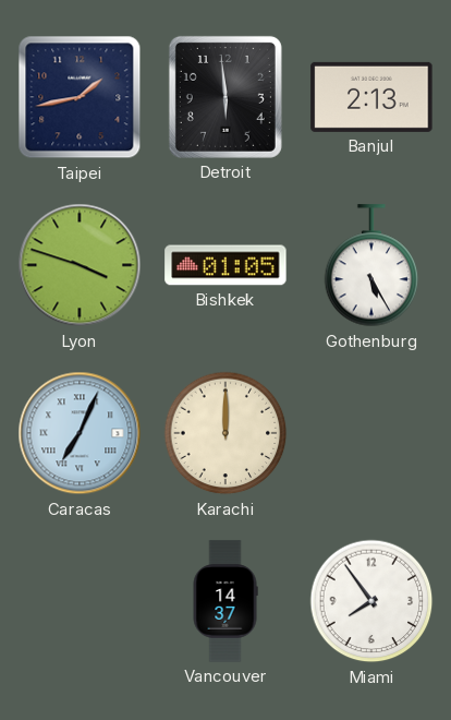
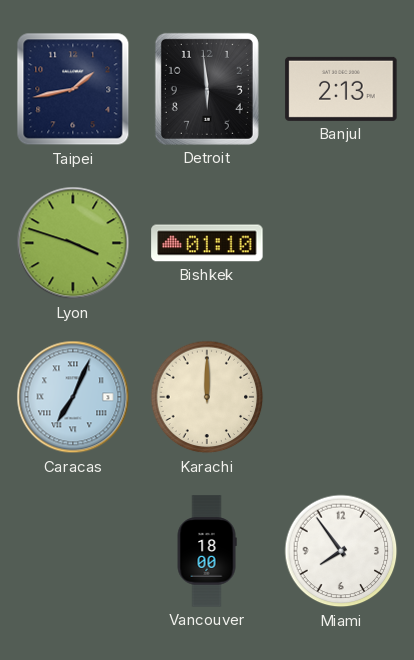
Bishkek: 01:05 -> 01:10
Gothenburg: 5:25 -> none
Vancouver: 14:37 -> 18:00
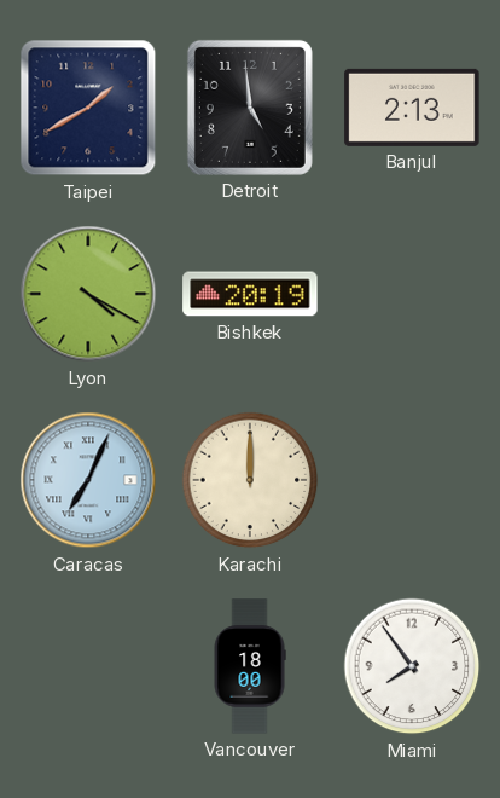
Taipei: 1:43 -> 1:40
Detroit: 5:59 -> 4:59
Lyon: 3:48 -> 4:20
Bishkek: 01:10 -> 20:19
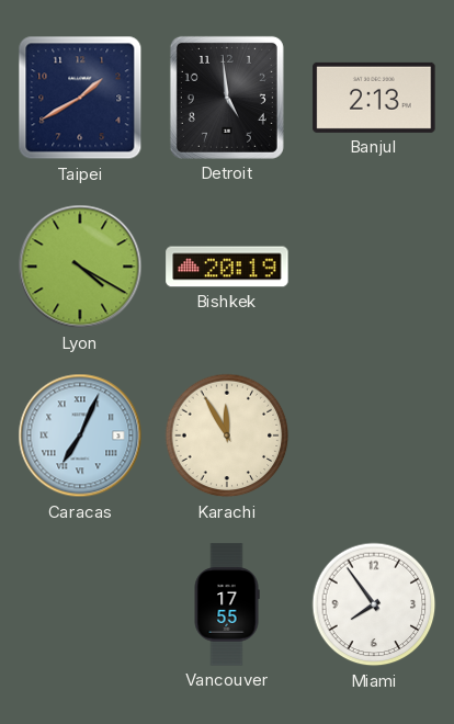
Karachi: 12:00 -> 11:55
Vancouver: 18:00 -> 17:55
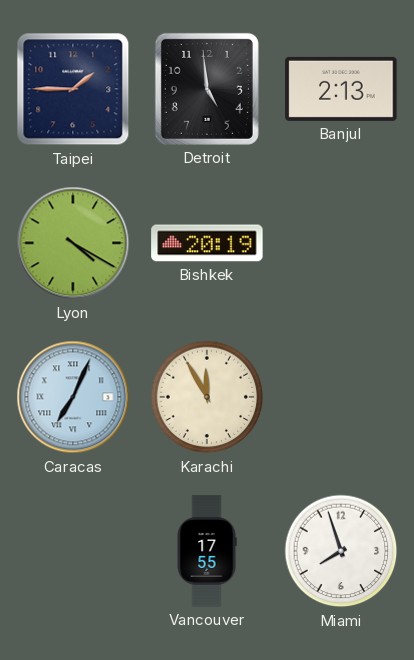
Taipei: 1:40 -> 1:45
Miami: 7:54 -> 7:57
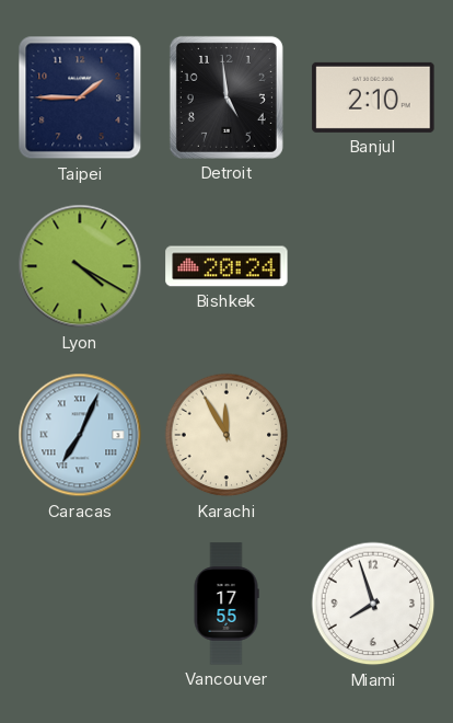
Banjul: 2:13 -> 2:10
Bishkek: 20:19 -> 20:24
